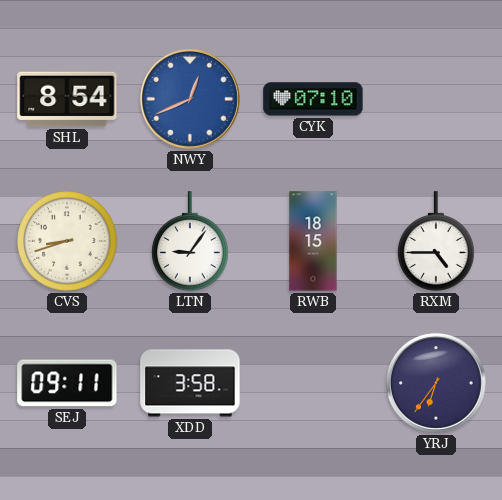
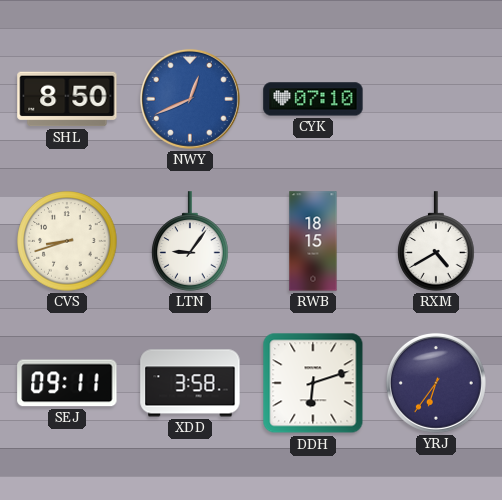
SHL: 8:54 -> 8:50
RXM: 4:45 -> 4:40
DDH: none -> 6:12
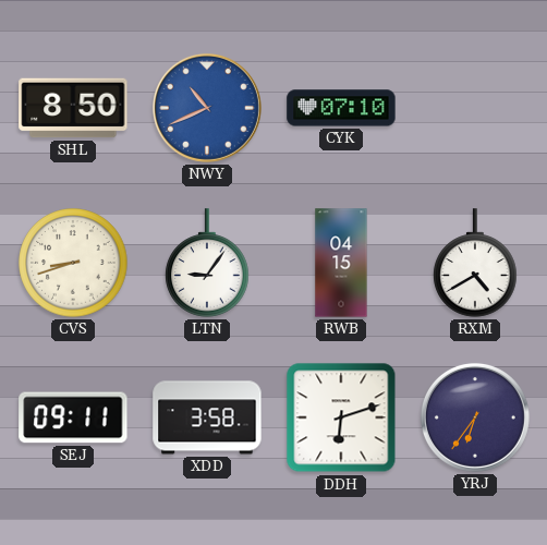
NWY: 12:41 -> 10:41
RWB: 18:15 -> 04:15
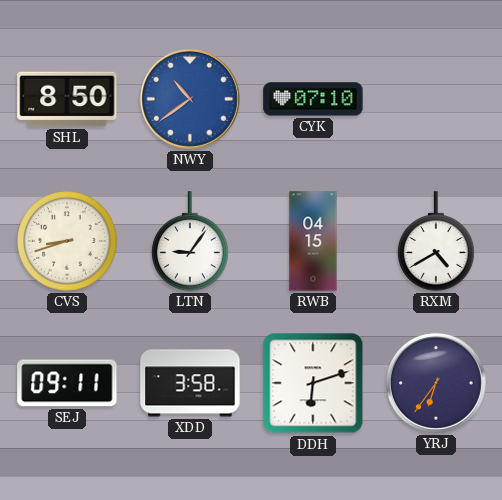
NWY: 10:41 -> 10:39
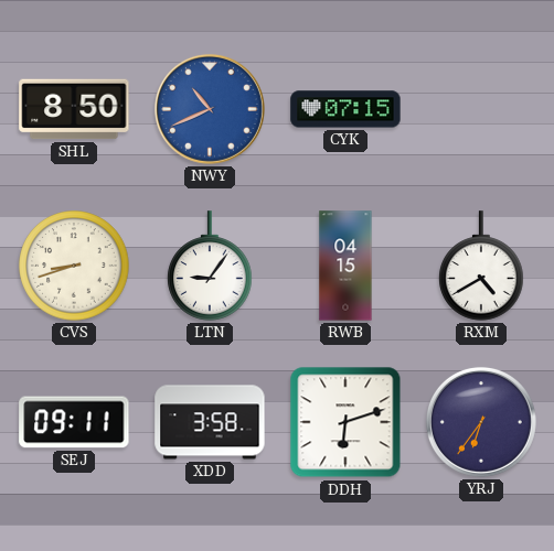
NWY: 10:39 -> 10:41
CYK: 07:10 -> 07:15
